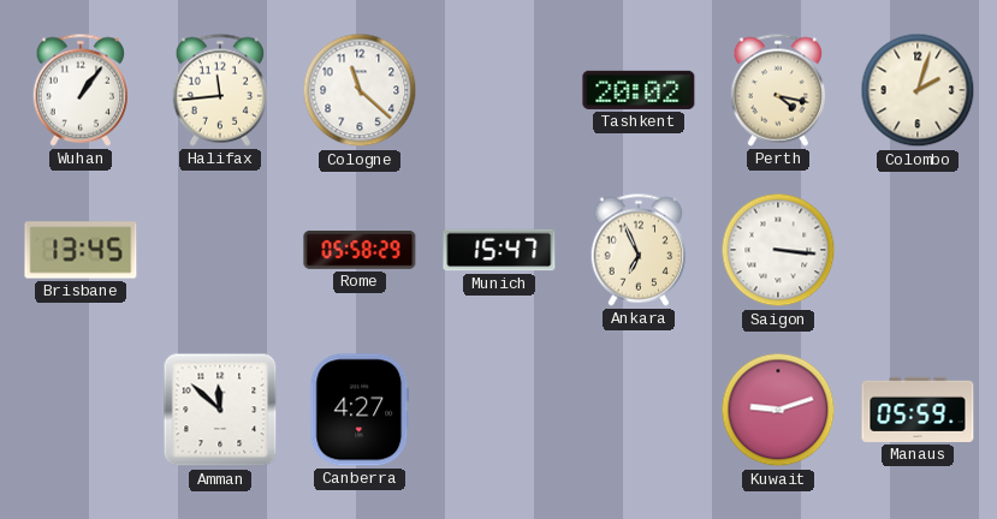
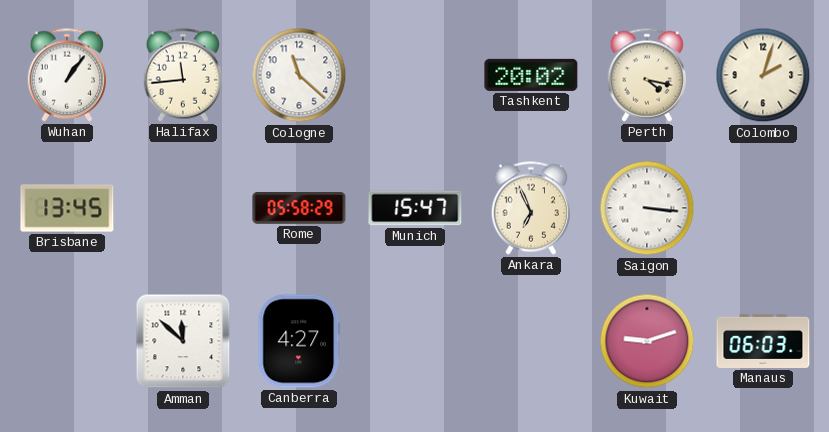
Manaus: 05:59 -> 06:03
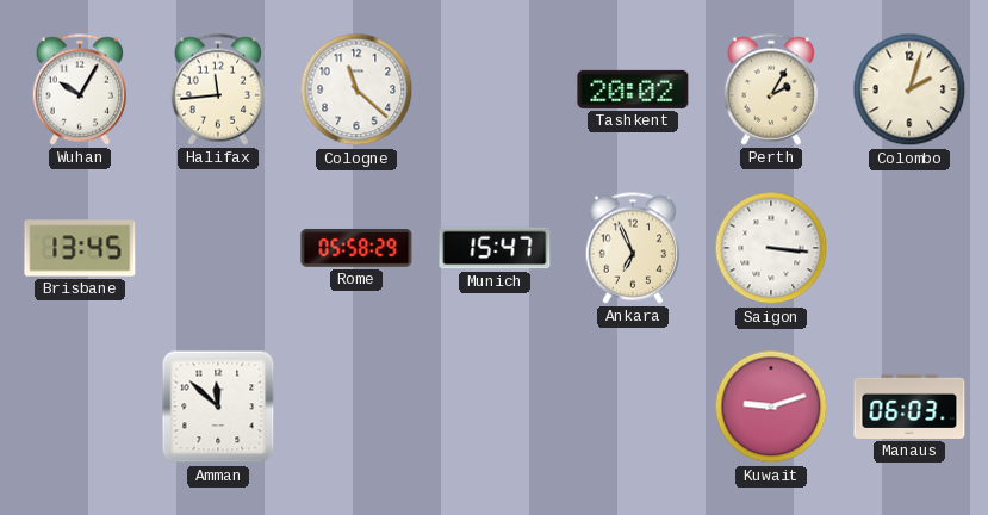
Wuhan: 1:06 -> 10:05
Perth: 4:17 -> 2:05
Canberra: 4:27 -> none
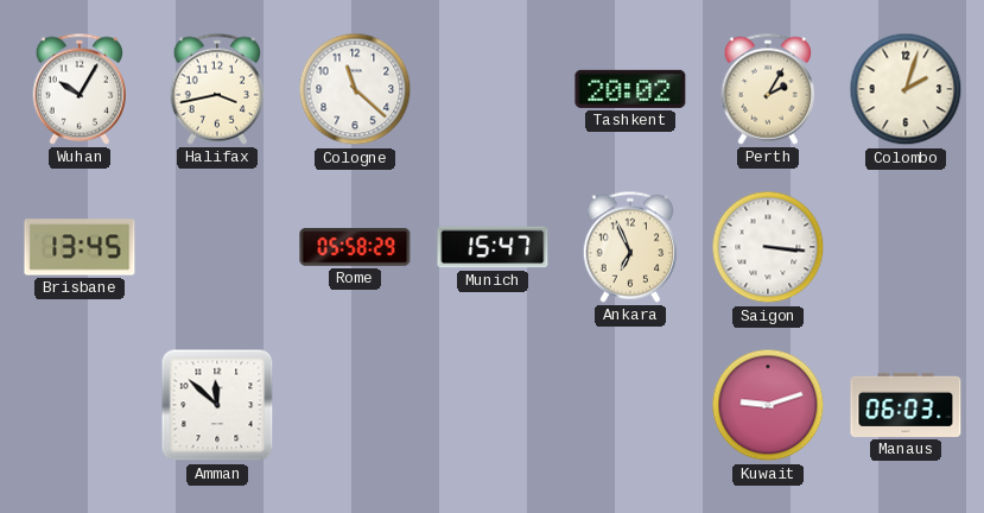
Halifax: 11:44 -> 3:43
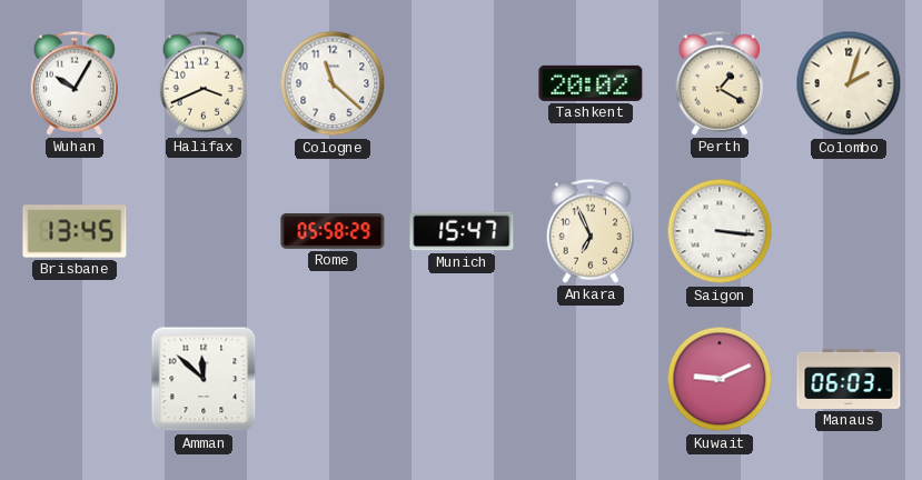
Halifax: 3:43 -> 3:41
Perth: 2:05 -> 1:20
Kuwait: 9:12 -> 9:11
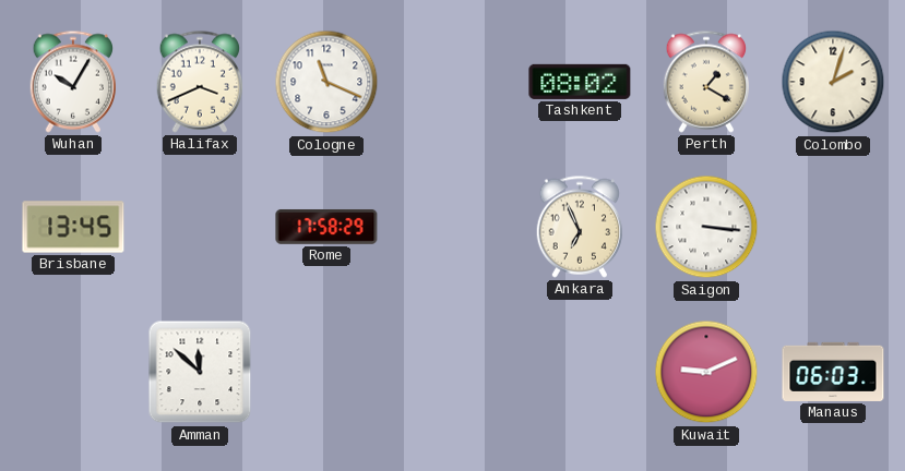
Cologne: 11:22 -> 11:19
Tashkent: 20:02 -> 08:02
Rome: 05:58 -> 17:58
Munich: 15:47 -> none
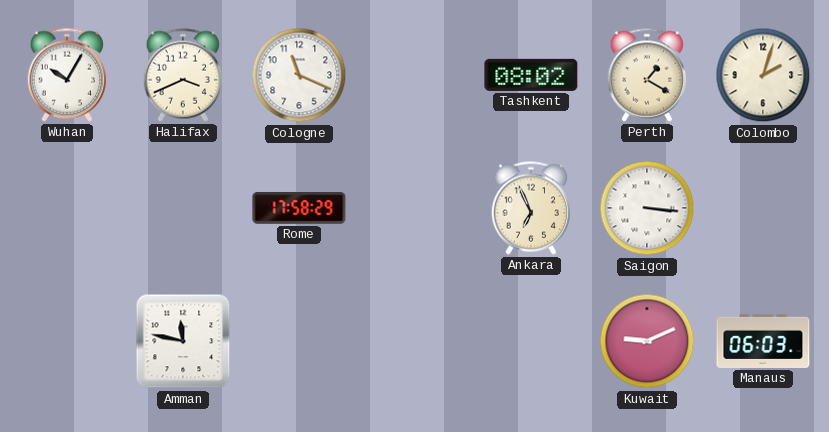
Brisbane: 13:45 -> none
Amman: 11:52 -> 11:47
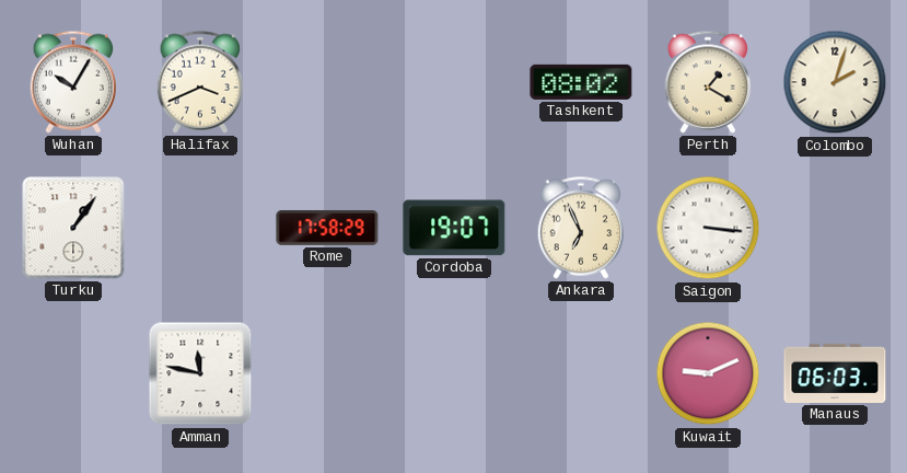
Cologne: 11:19 -> none
Turku: none -> 1:06
Cordoba: none -> 19:07
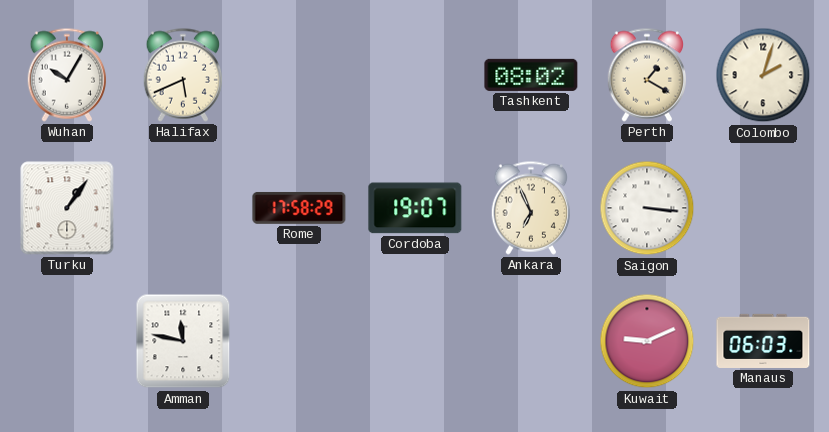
Halifax: 3:41 -> 5:41
